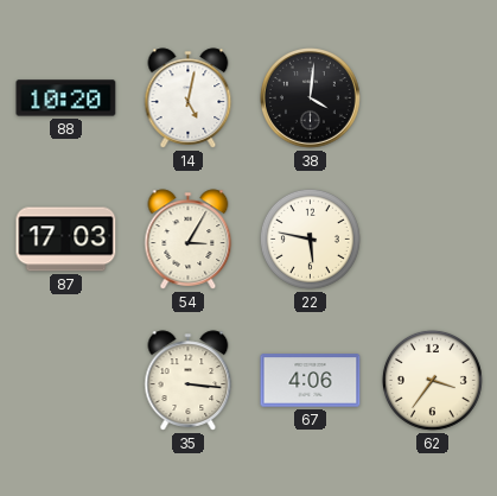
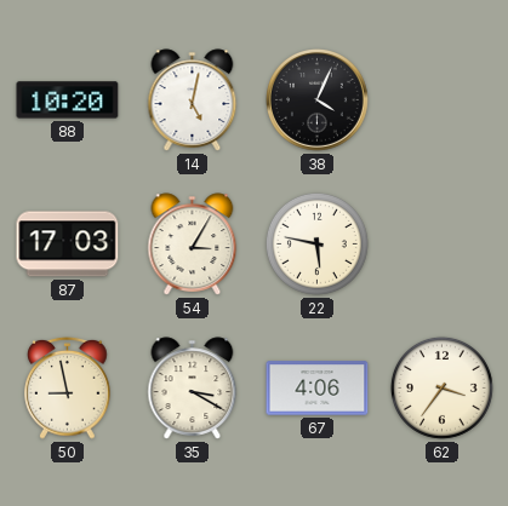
38: 4:01 -> 4:04
50: none -> 8:58
35: 3:16 -> 3:20
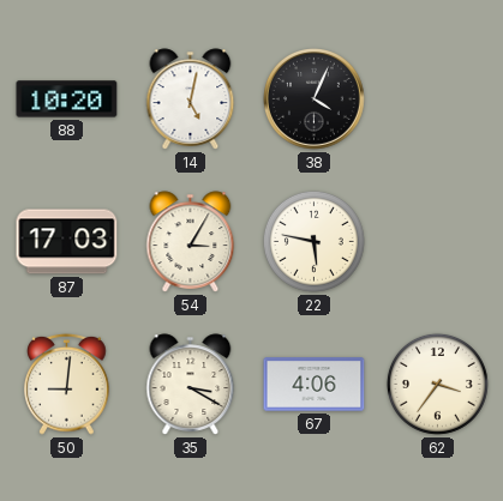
50: 8:58 -> 9:01
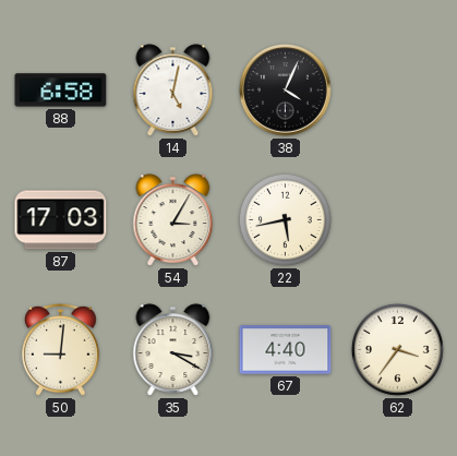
88: 10:20 -> 6:58
22: 5:47 -> 5:43
67: 4:06 -> 4:40
